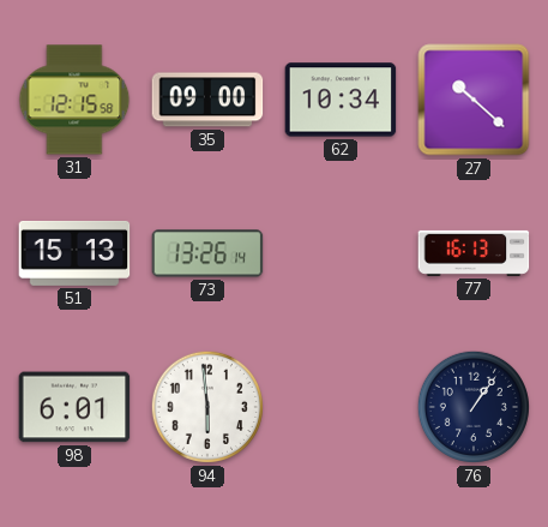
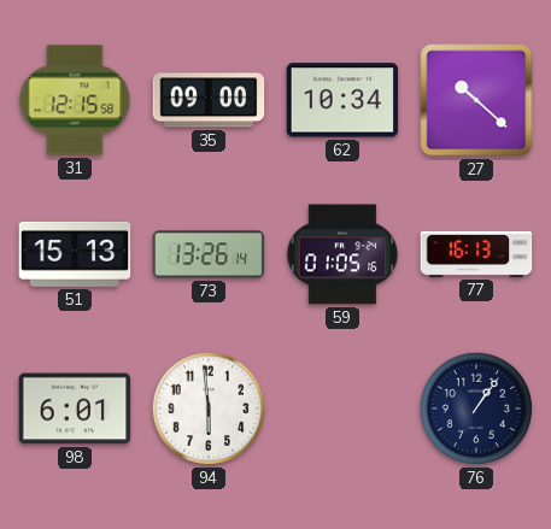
59: none -> 01:05
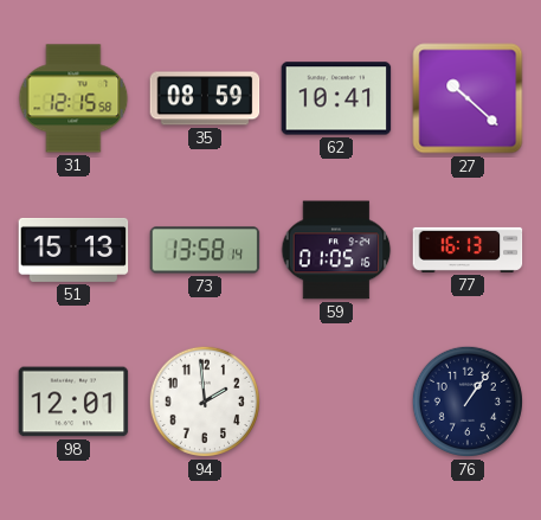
35: 09:00 -> 08:59
62: 10:34 -> 10:41
73: 13:26 -> 13:58
98: 6:01 -> 12:01
94: 5:59 -> 1:59
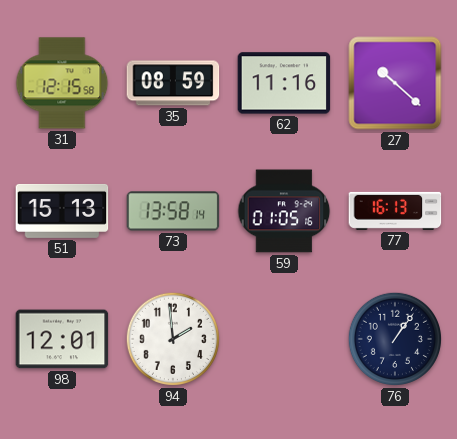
62: 10:41 -> 11:16
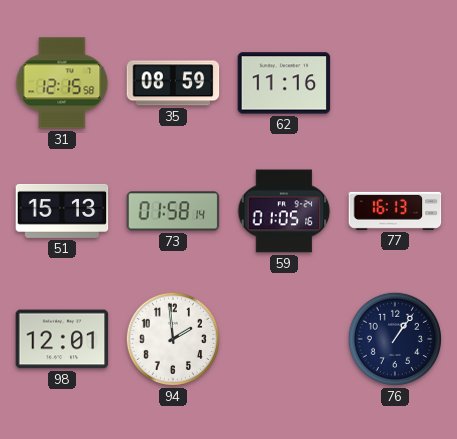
27: 10:22 -> none
73: 13:58 -> 01:58
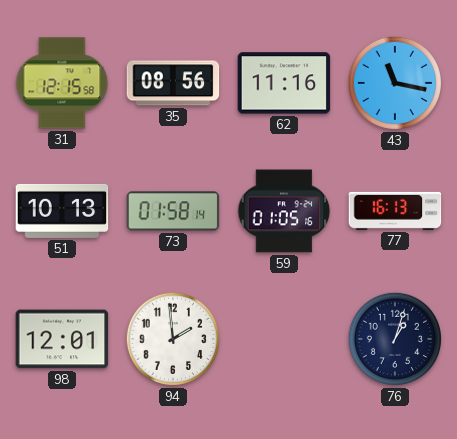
35: 08:59 -> 08:56
43: none -> 11:17
51: 15:13 -> 10:13
76: 1:06 -> 1:03
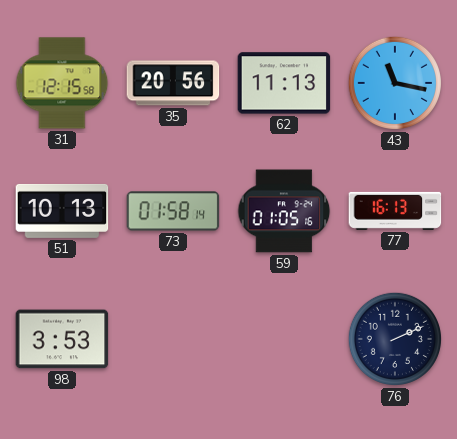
35: 08:56 -> 20:56
62: 11:16 -> 11:13
98: 12:01 -> 3:53
94: 1:59 -> none
76: 1:03 -> 2:11
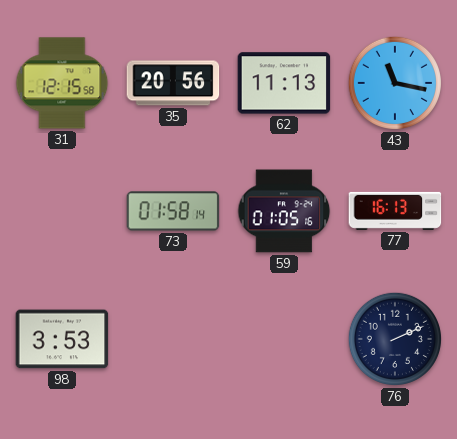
51: 10:13 -> none
